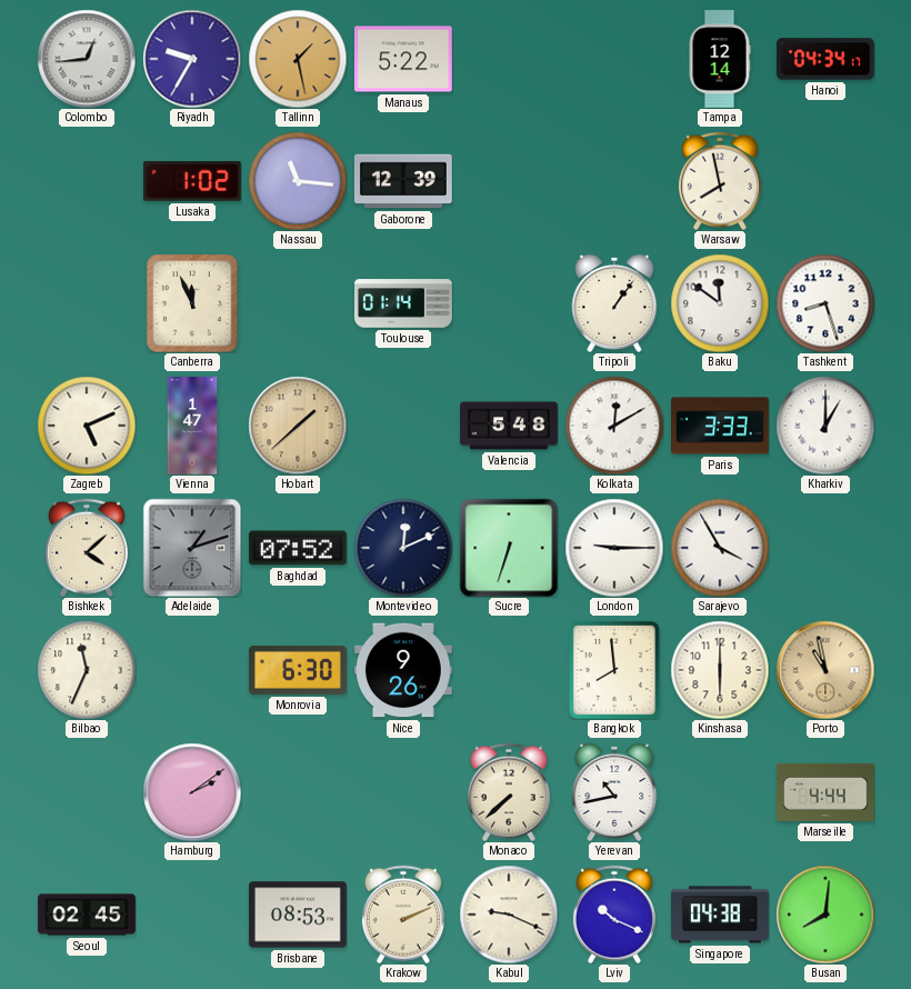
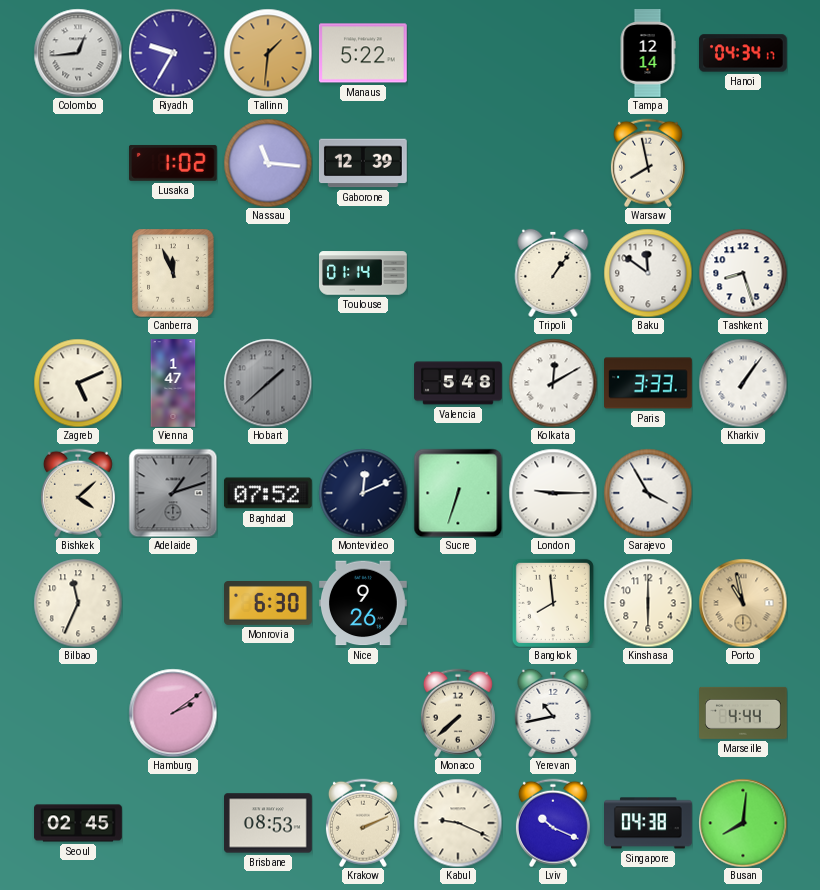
Tallinn: 1:28 -> 1:31
Hobart dial: champagne -> grey
Kharkiv: 1:00 -> 1:06
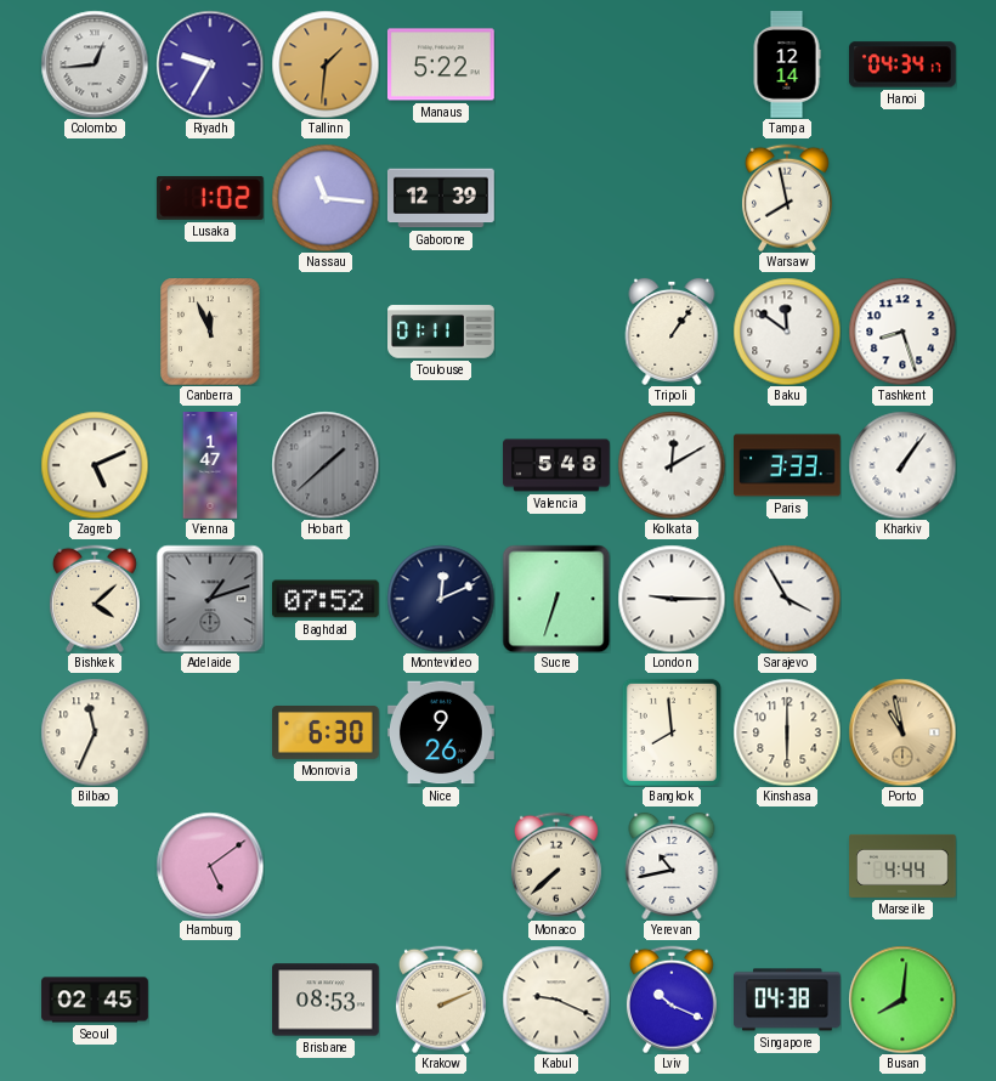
Toulouse: 01:14 -> 01:11
Hamburg: 2:09 -> 5:09
